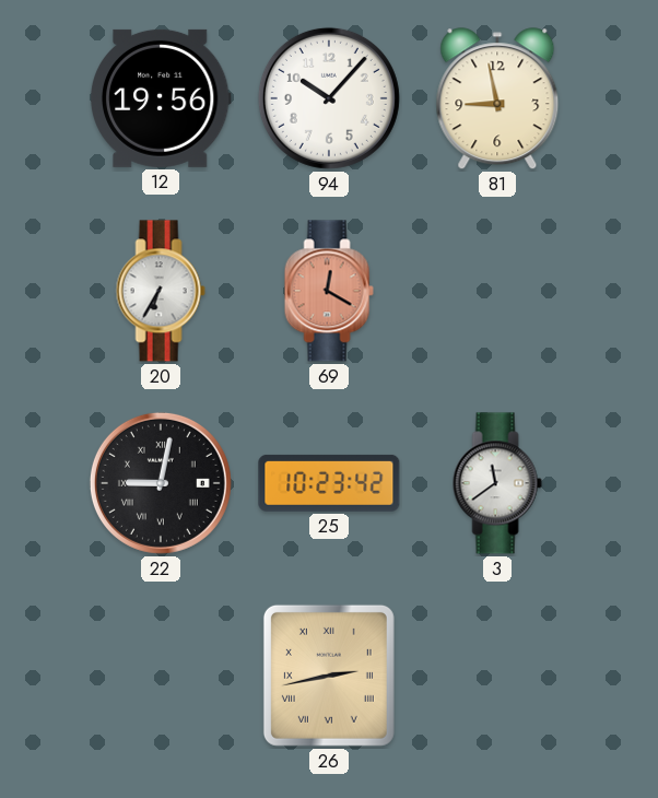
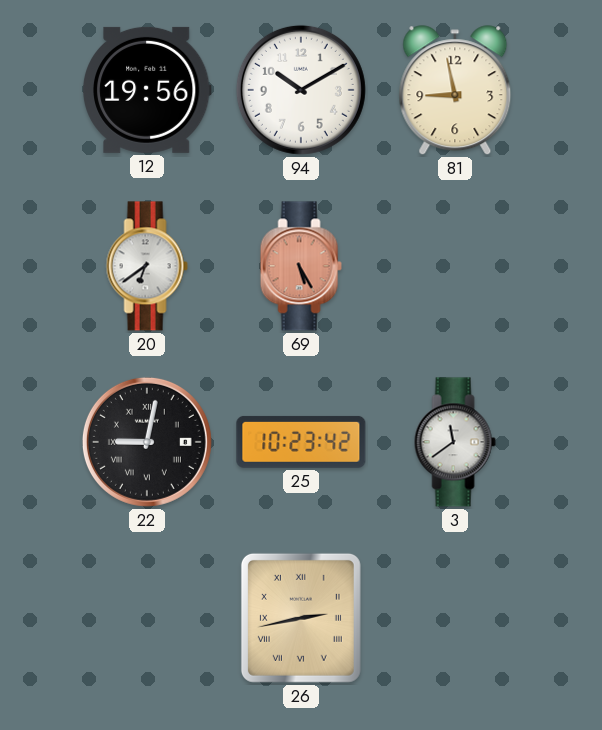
94: 10:07 -> 10:10
20: 6:35 -> 6:39
69: 12:20 -> 5:25
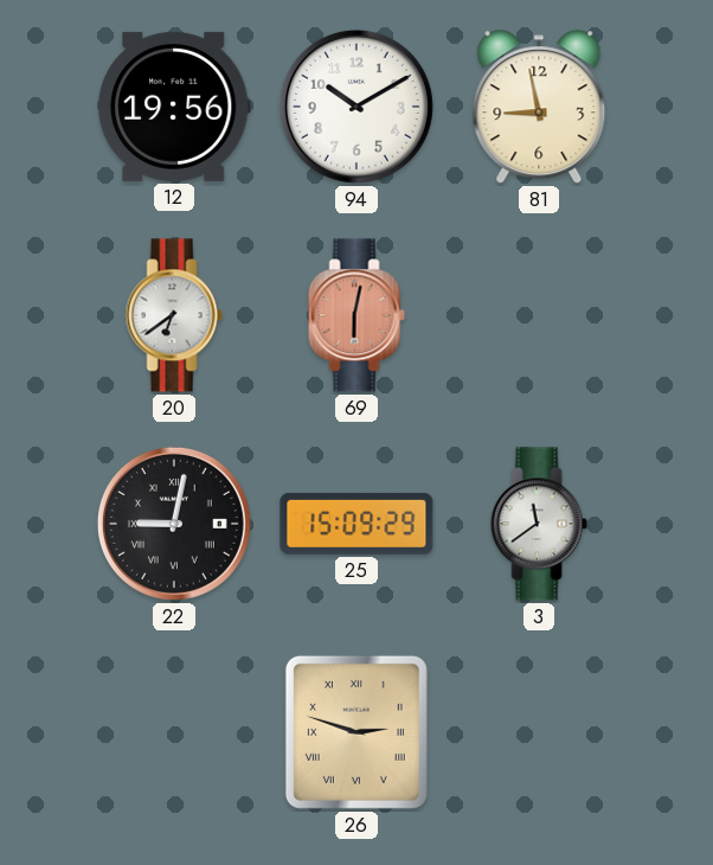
69: 5:25 -> 6:02
25: 10:23 -> 15:09
26: 2:43 -> 2:48
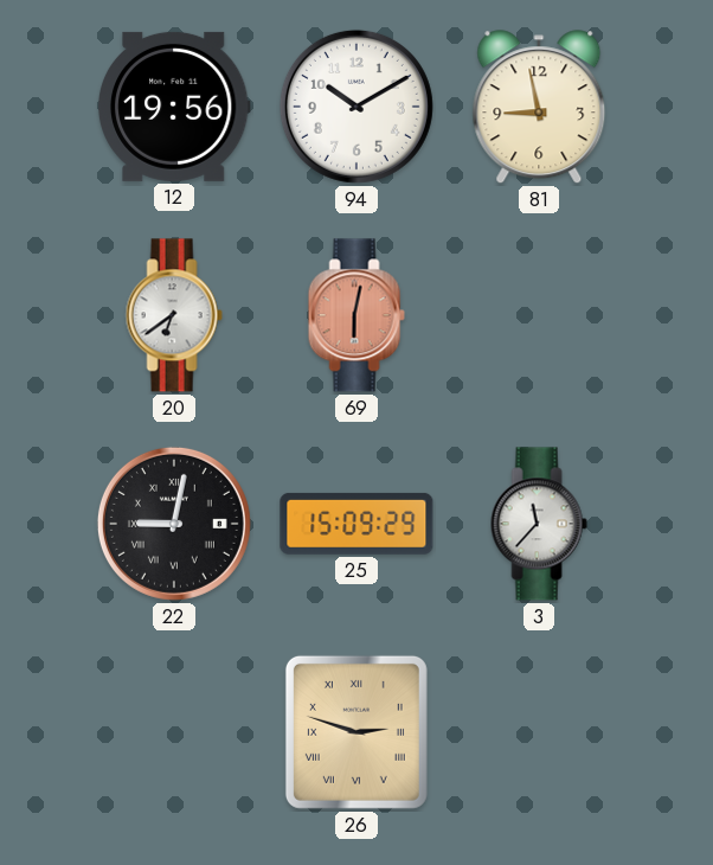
3: 11:39 -> 11:37
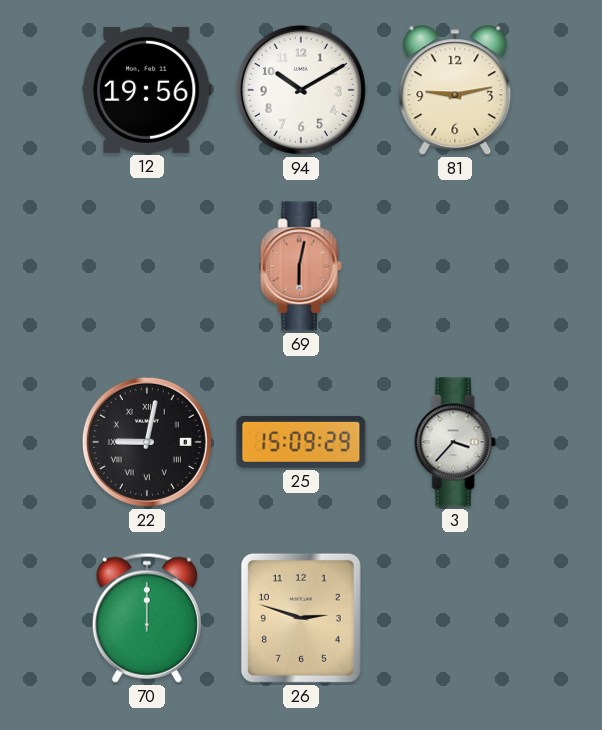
81: 8:58 -> 9:13
20: 6:39 -> none
3: 11:37 -> 3:37
70: none -> 12:00
26 numerals: Roman -> Arabic
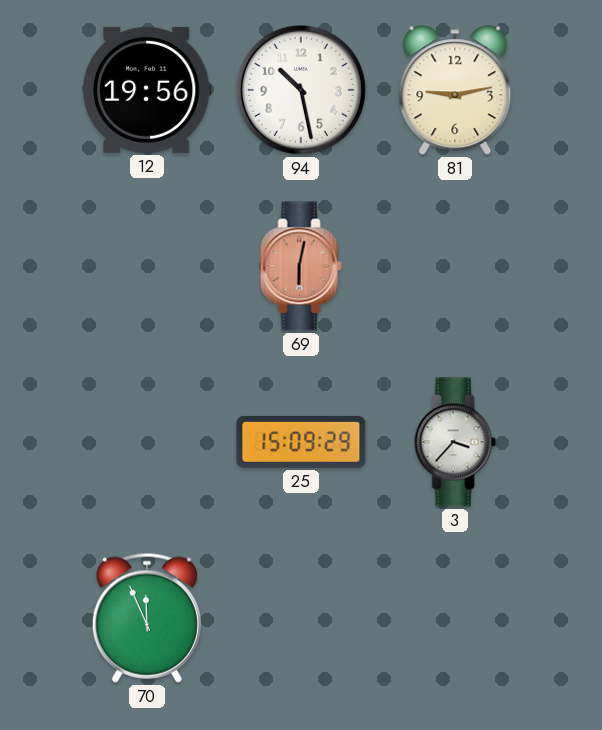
94: 10:10 -> 10:28
22: 9:02 -> none
70: 12:00 -> 11:56
26: 2:48 -> none
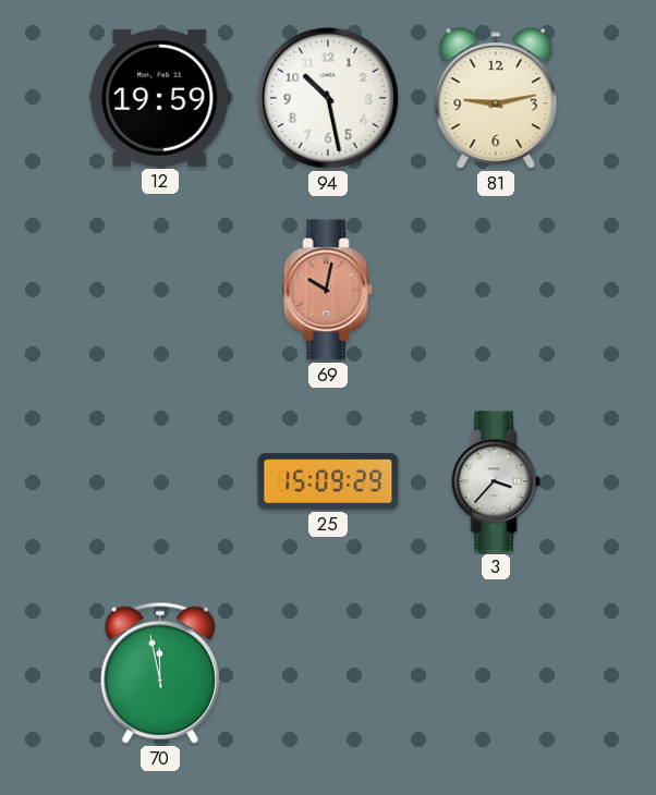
12: 19:56 -> 19:59
69: 6:02 -> 10:02
70: 11:56 -> 11:58
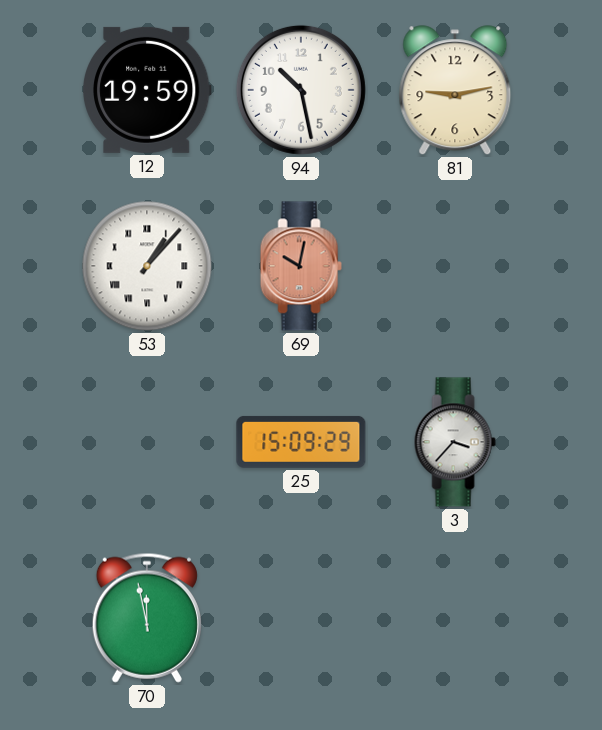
53: none -> 1:07
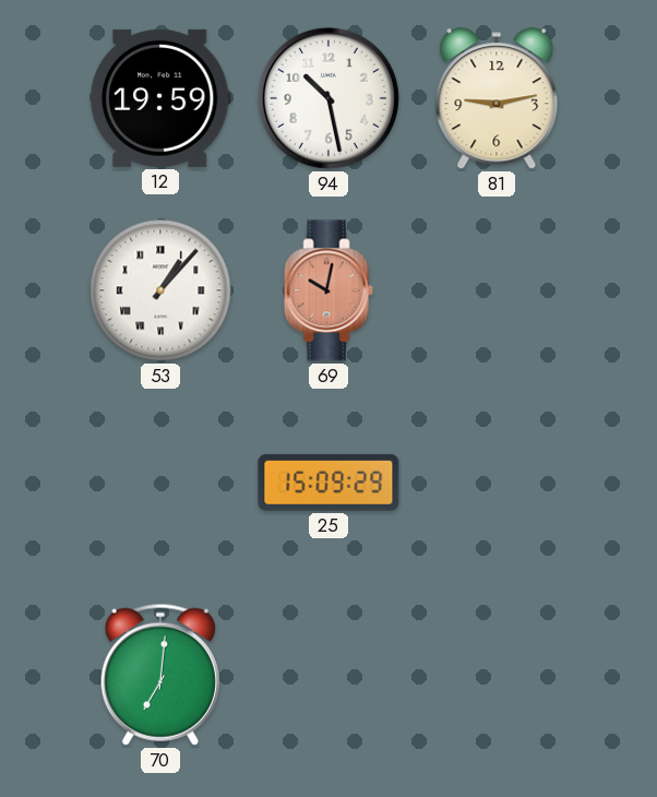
3: 3:37 -> none
70: 11:58 -> 7:01
